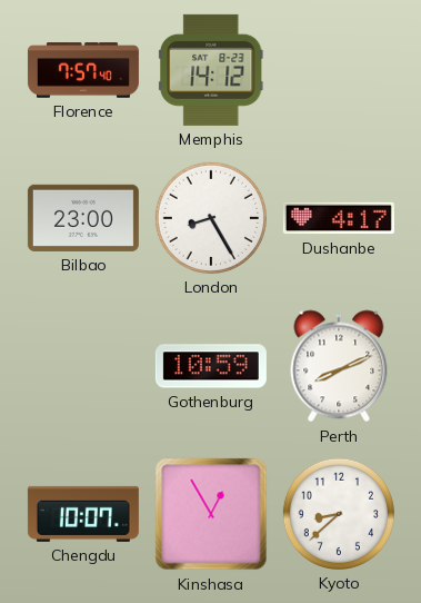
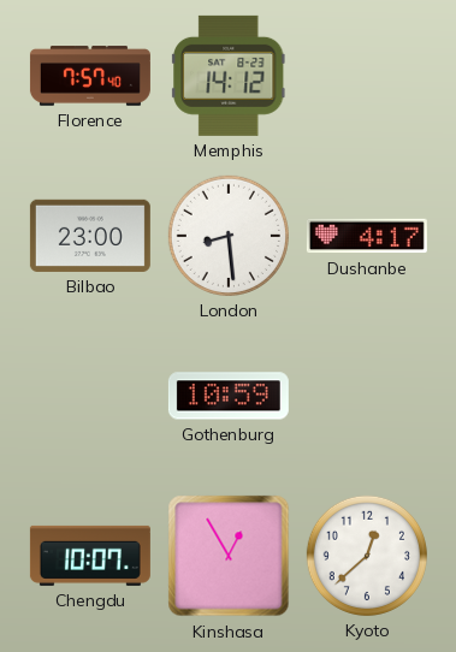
London: 8:25 -> 8:29
Perth: 8:11 -> none
Kyoto: 8:38 -> 12:38
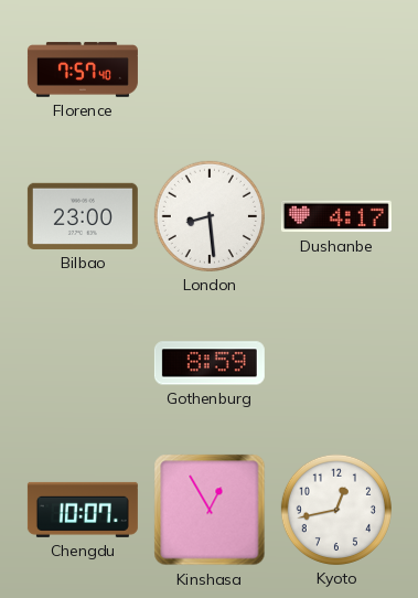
Memphis: 14:12 -> none
Gothenburg: 10:59 -> 8:59
Kyoto: 12:38 -> 12:43
